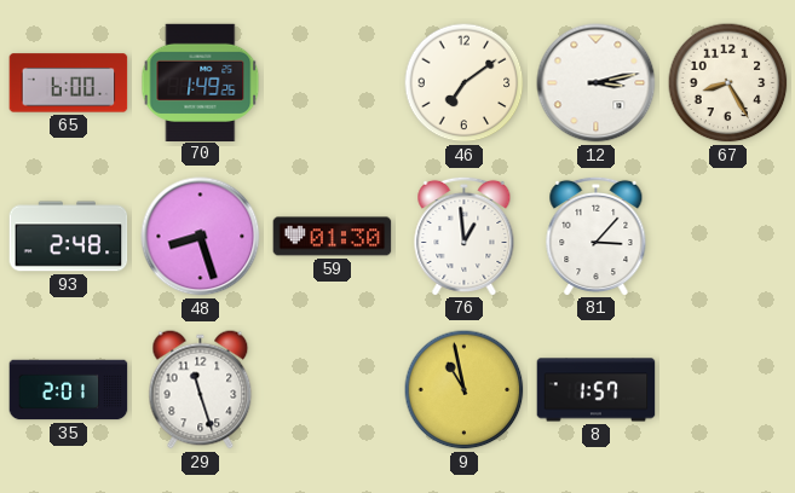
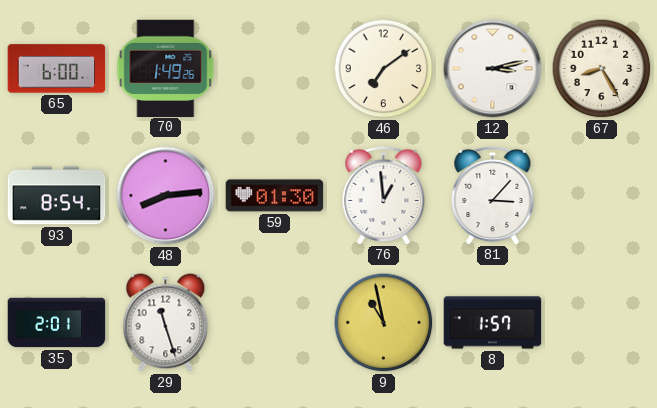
93: 2:48 -> 8:54
48: 8:27 -> 8:14
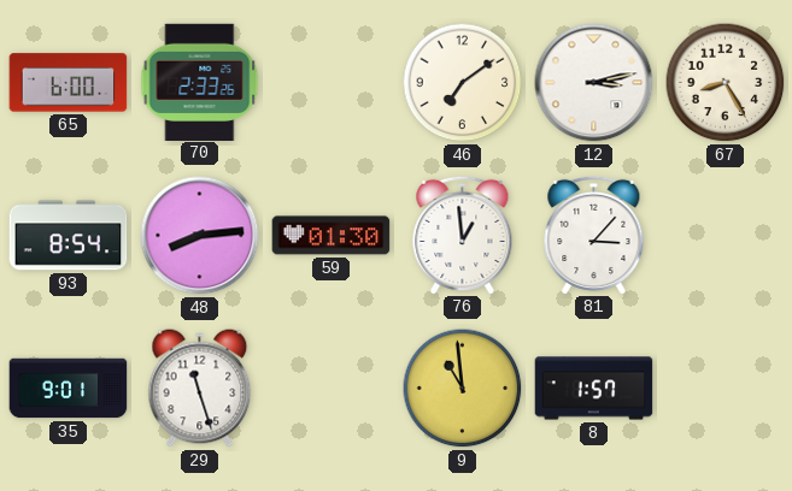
70: 1:49 -> 2:33
35: 2:01 -> 9:01
9: 10:58 -> 10:59
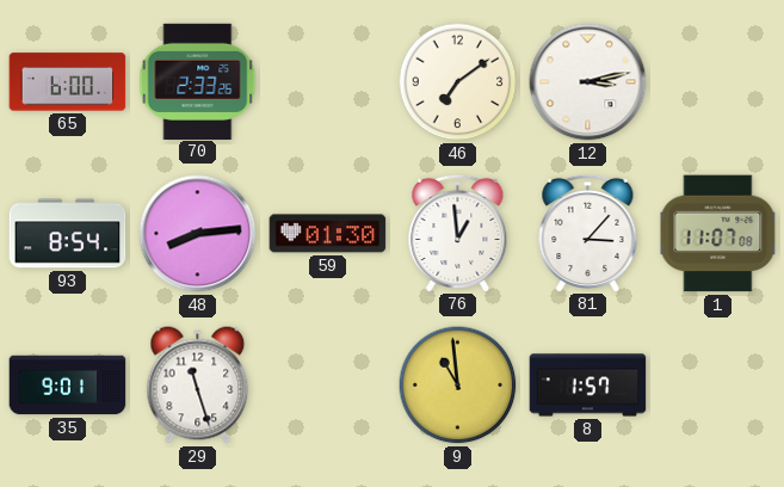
67: 8:25 -> none
1: none -> 11:07
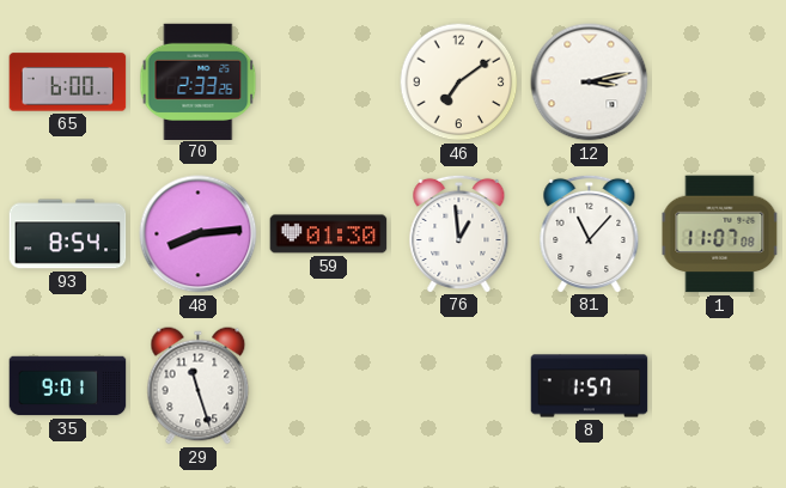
81: 3:07 -> 11:07
9: 10:59 -> none
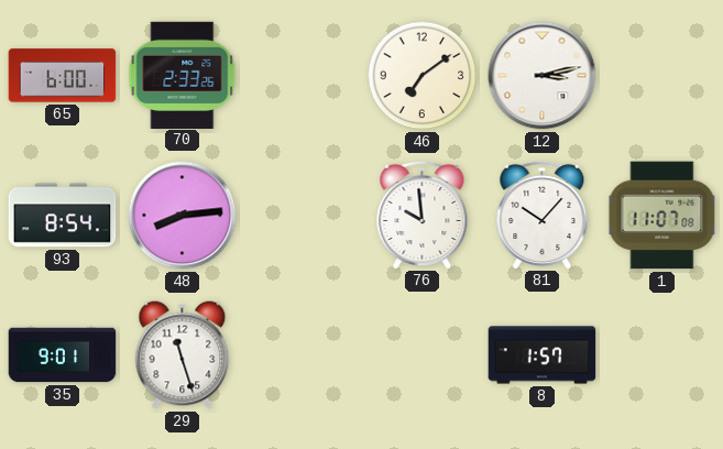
59: 01:30 -> none
76: 12:59 -> 9:59
81: 11:07 -> 10:07
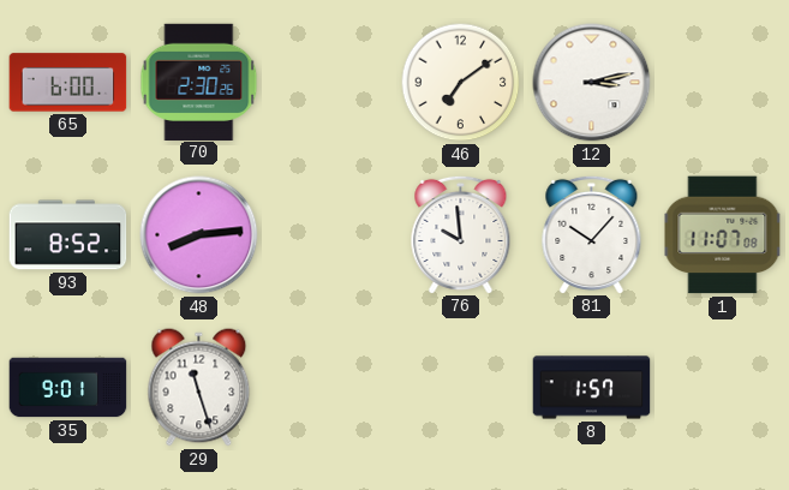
70: 2:33 -> 2:30
93: 8:54 -> 8:52
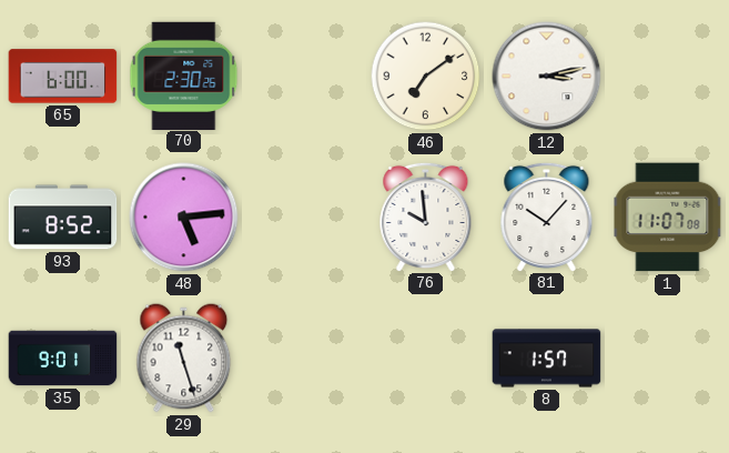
48: 8:14 -> 5:14
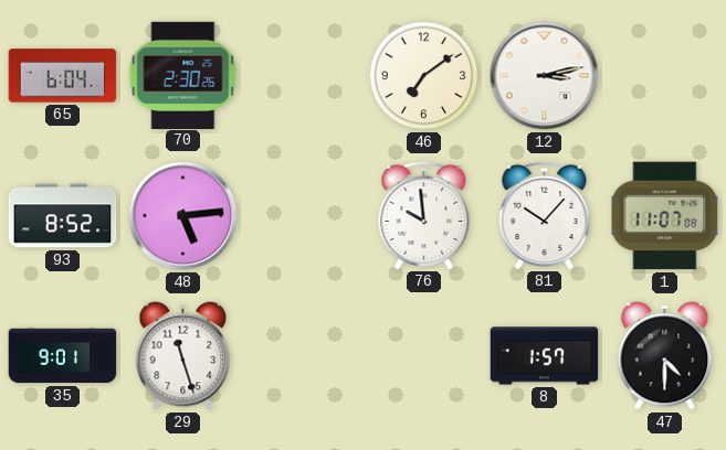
65: 6:00 -> 6:04
47: none -> 4:30
